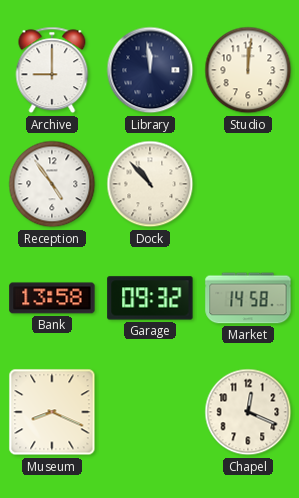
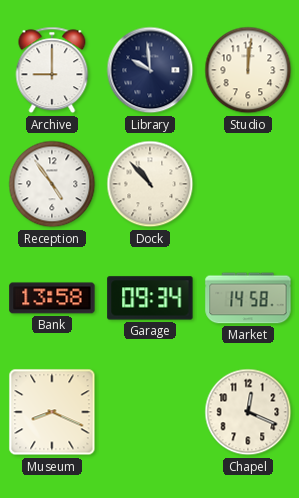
Library: 11:59 -> 9:59
Garage: 09:32 -> 09:34
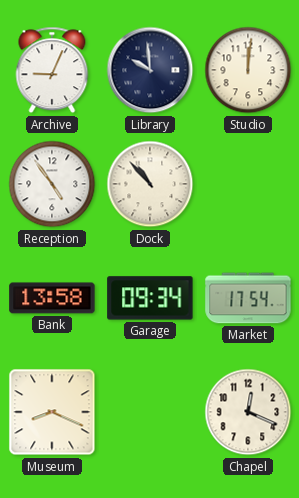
Archive: 9:00 -> 9:04
Market: 14:58 -> 17:54
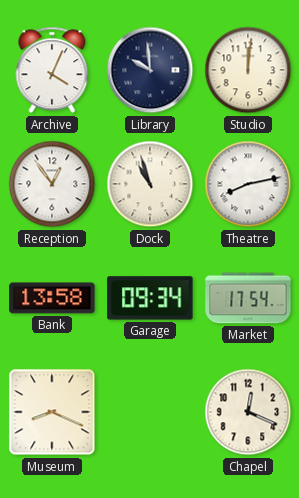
Archive: 9:04 -> 4:04
Reception: 4:54 -> 12:54
Dock: 10:53 -> 10:57
Theatre: none -> 8:13
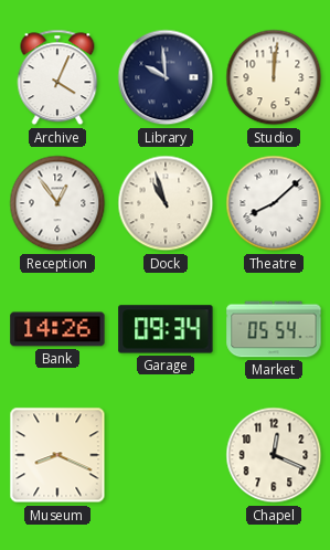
Theatre: 8:13 -> 8:08
Bank: 13:58 -> 14:26
Market: 17:54 -> 05:54
